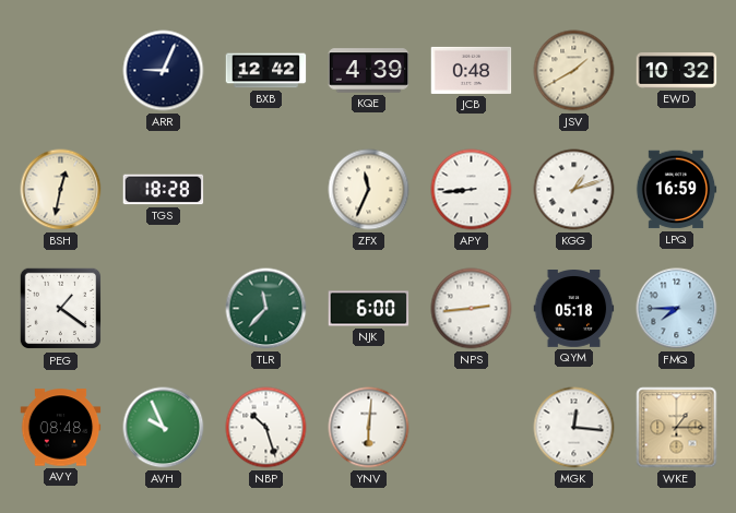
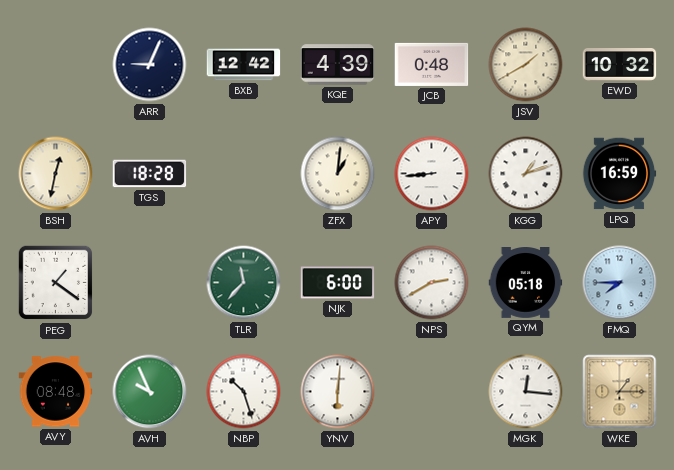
ZFX: 11:34 -> 1:01
NPS: 2:44 -> 2:40
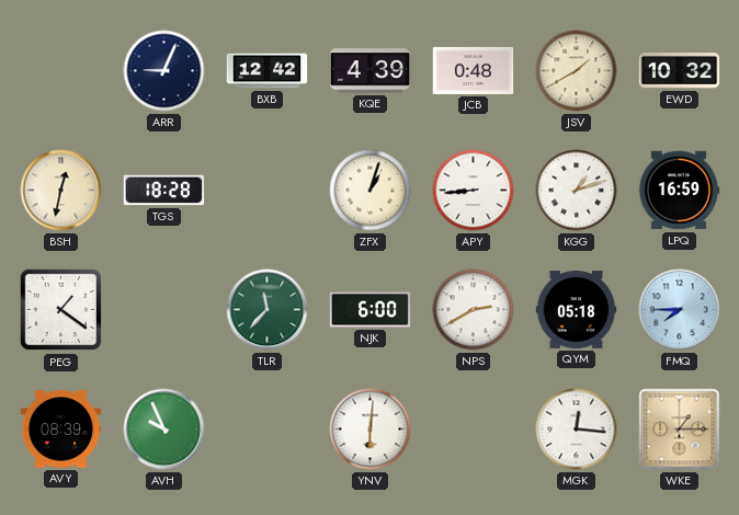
ZFX: 1:01 -> 1:03
AVY: 08:48 -> 08:39
NBP: 10:27 -> none
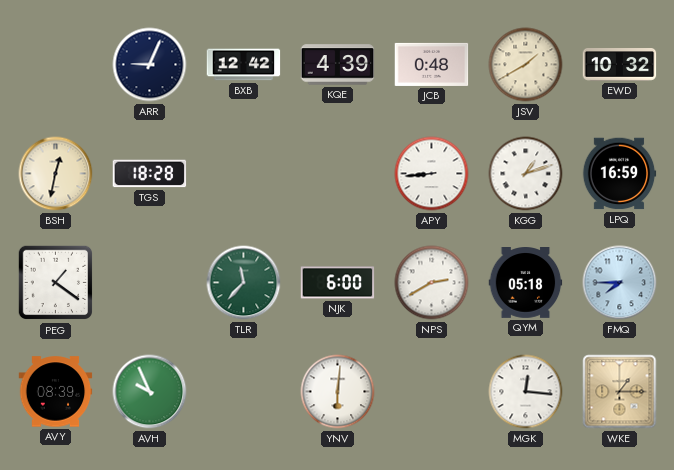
ZFX: 1:03 -> none
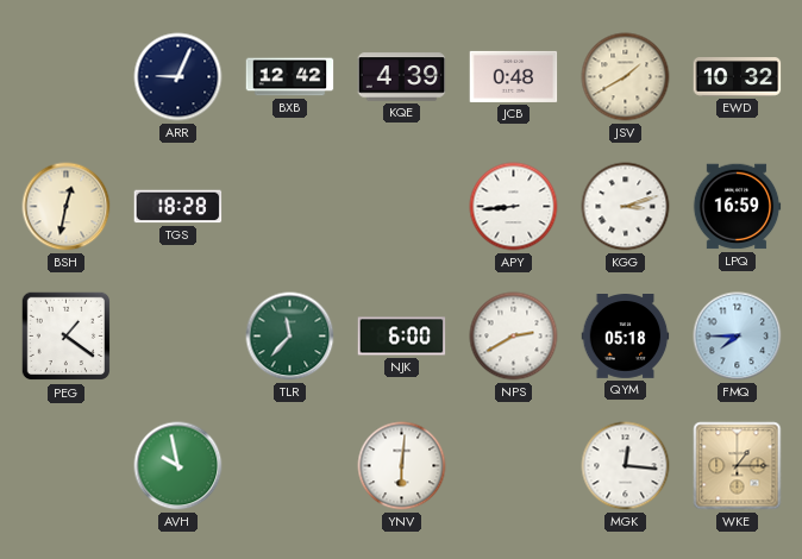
KGG: 1:12 -> 3:12
AVY: 08:39 -> none
AVH: 9:56 -> 9:58
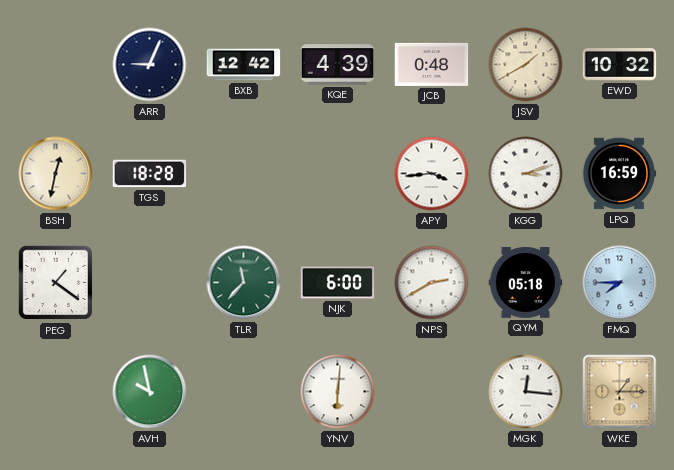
APY: 8:44 -> 3:44
